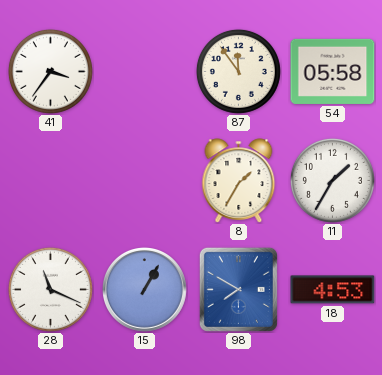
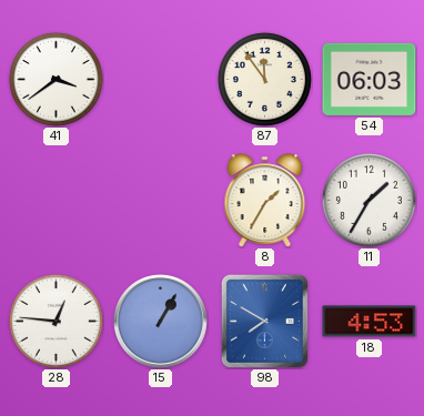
41: 3:36 -> 3:39
54: 05:58 -> 06:03
28: 11:19 -> 12:46
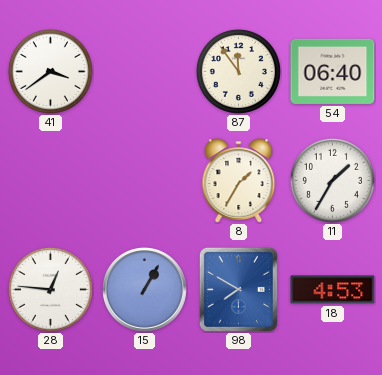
54: 06:03 -> 06:40
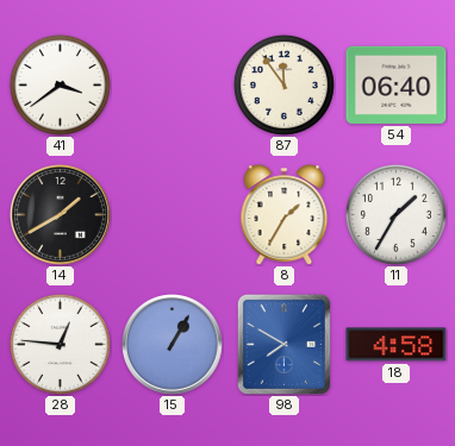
14: none -> 1:40
18: 4:53 -> 4:58
